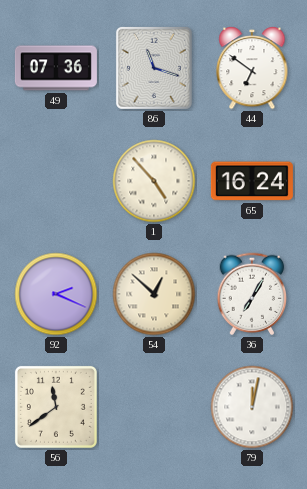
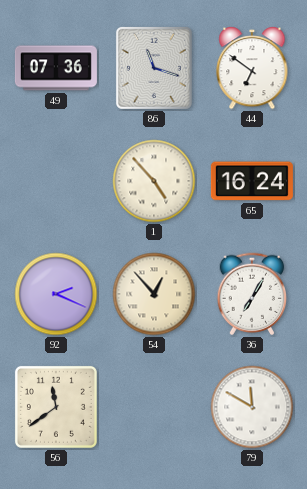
54: 12:52 -> 12:53
79: 12:02 -> 11:50
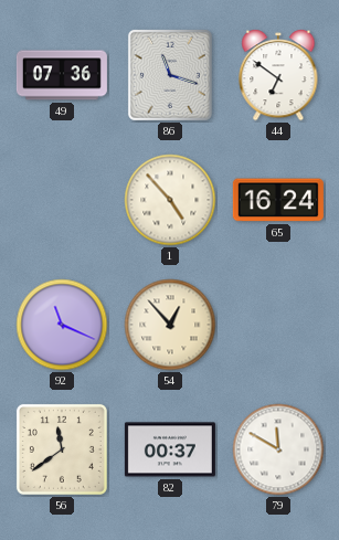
92: 2:19 -> 11:19
36: 7:05 -> none
82: none -> 00:37
